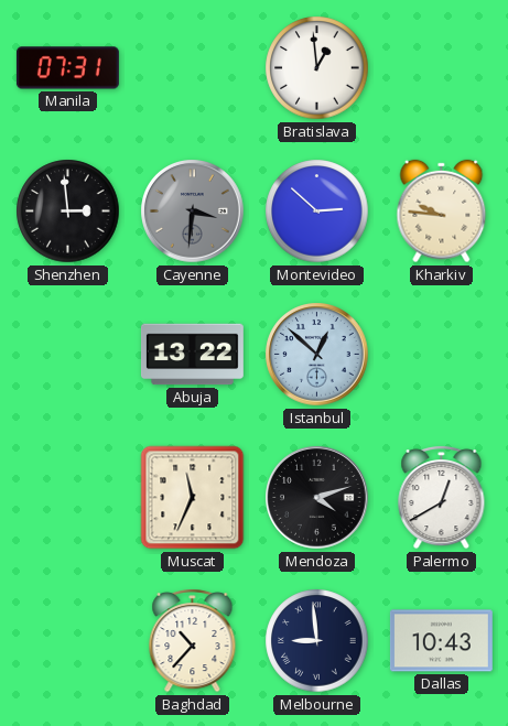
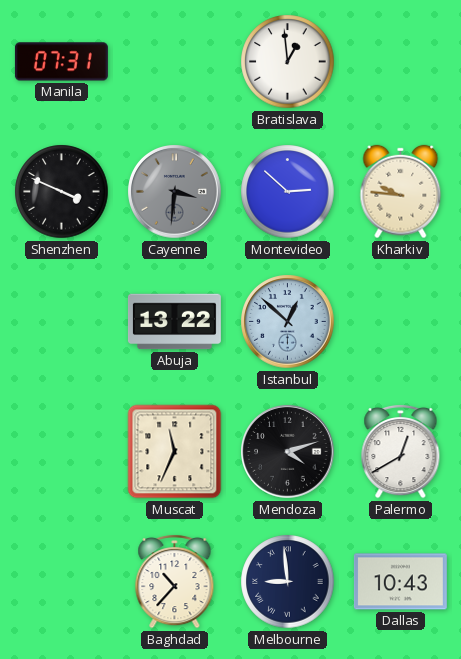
Shenzhen: 2:59 -> 3:49
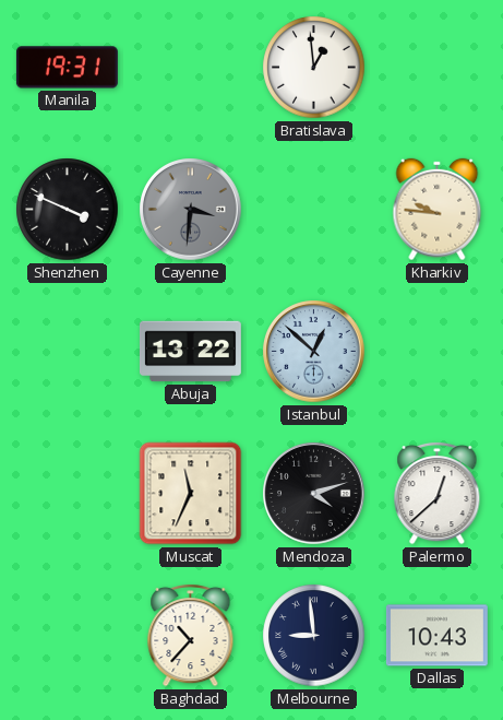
Manila: 07:31 -> 19:31
Montevideo: 2:52 -> none
Palermo: 12:40 -> 12:38
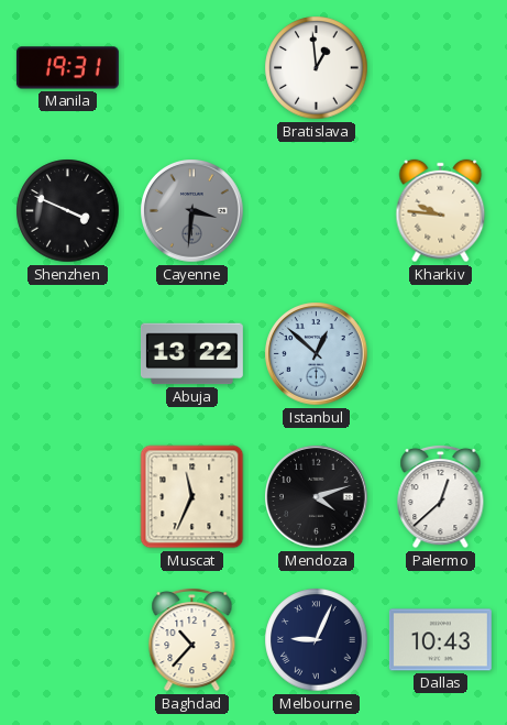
Melbourne: 8:59 -> 9:04
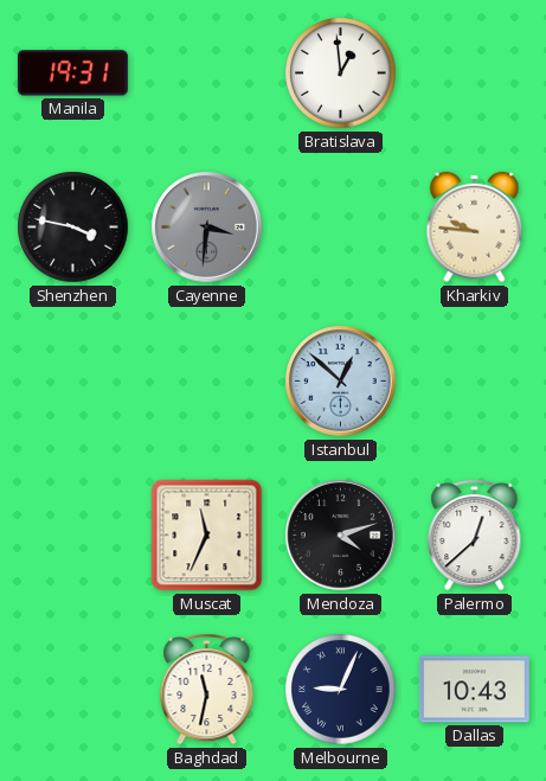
Shenzhen: 3:49 -> 3:47
Abuja: 13:22 -> none
Baghdad: 10:37 -> 11:32
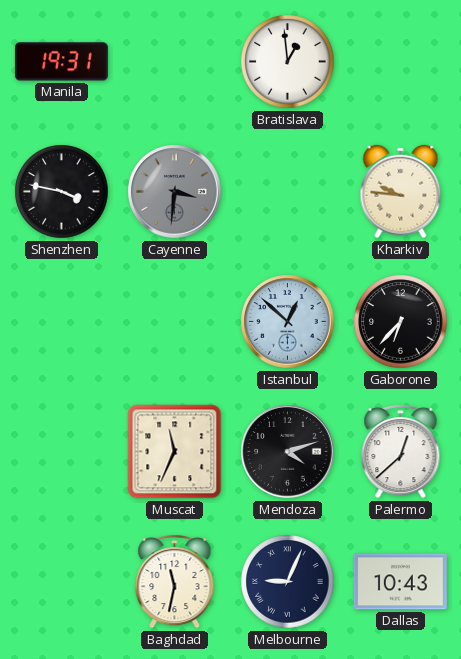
Gaborone: none -> 6:37
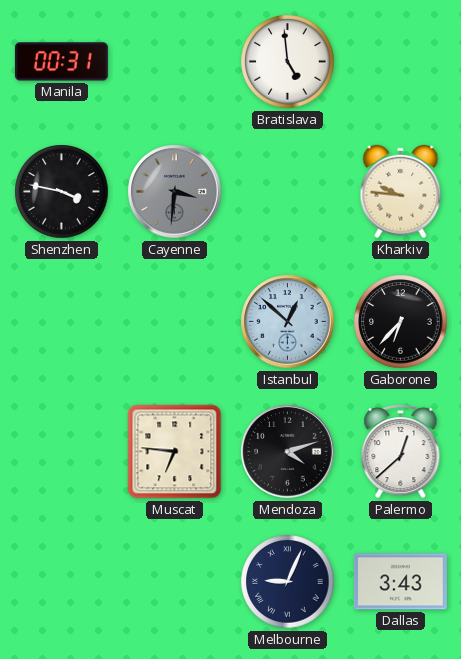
Manila: 19:31 -> 00:31
Bratislava: 12:59 -> 4:59
Muscat: 11:34 -> 6:46
Baghdad: 11:32 -> none
Dallas: 10:43 -> 3:43
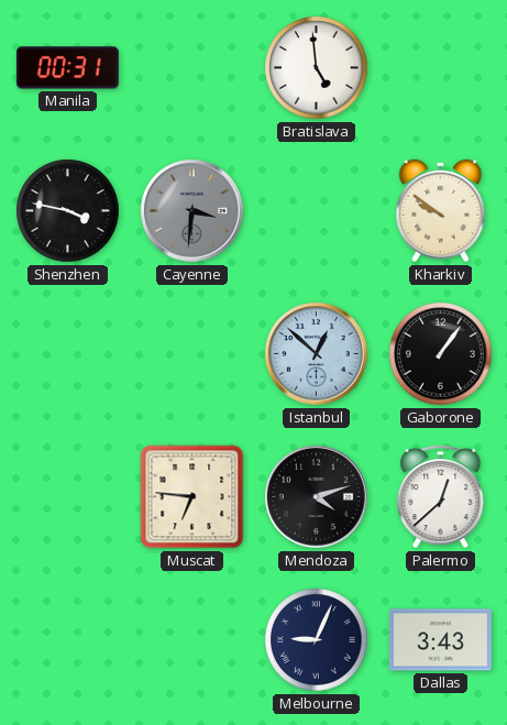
Kharkiv: 9:46 -> 9:51
Gaborone: 6:37 -> 1:06
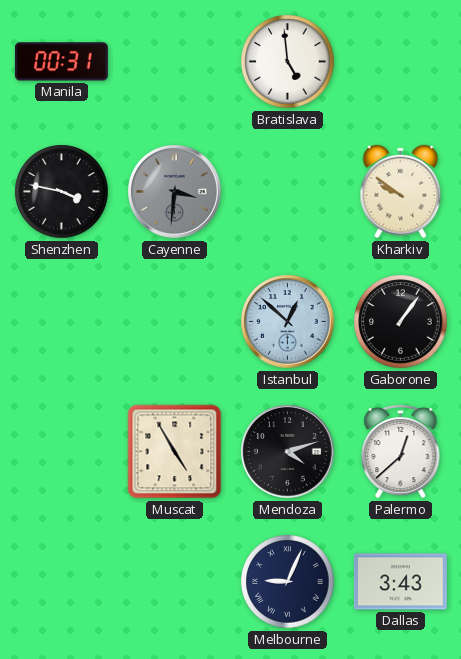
Muscat: 6:46 -> 4:55
